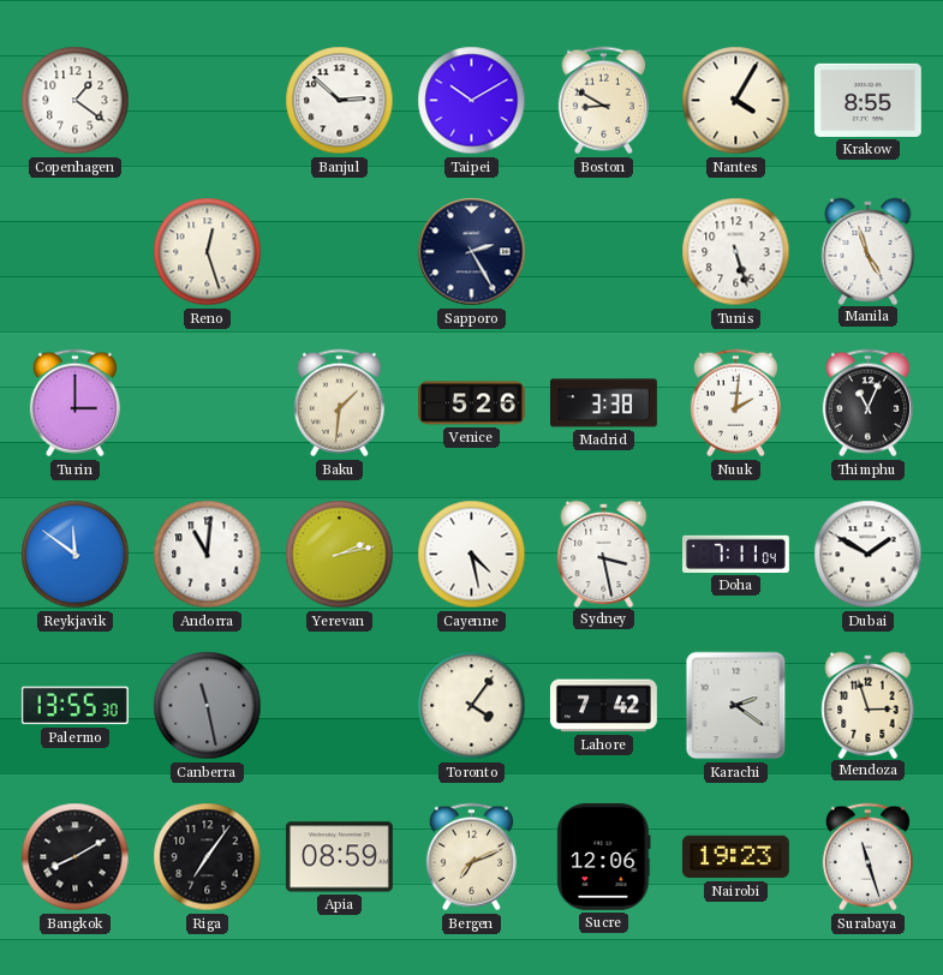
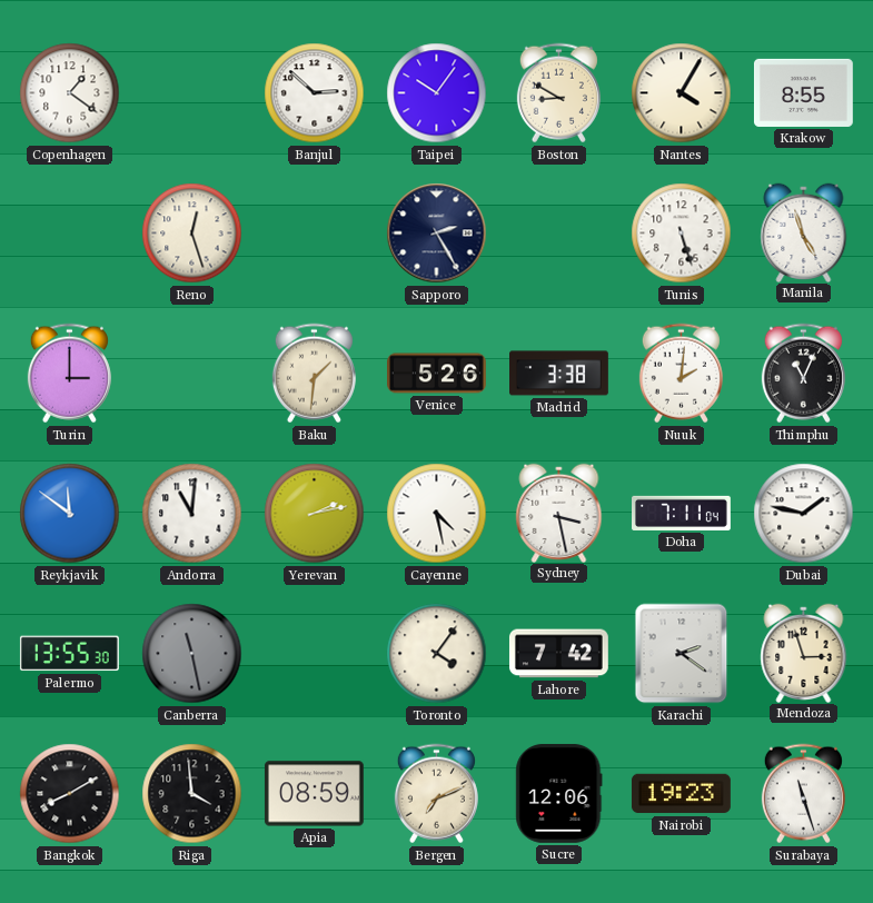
Taipei: 10:10 -> 10:06
Dubai: 1:50 -> 1:47
Riga: 7:06 -> 3:59
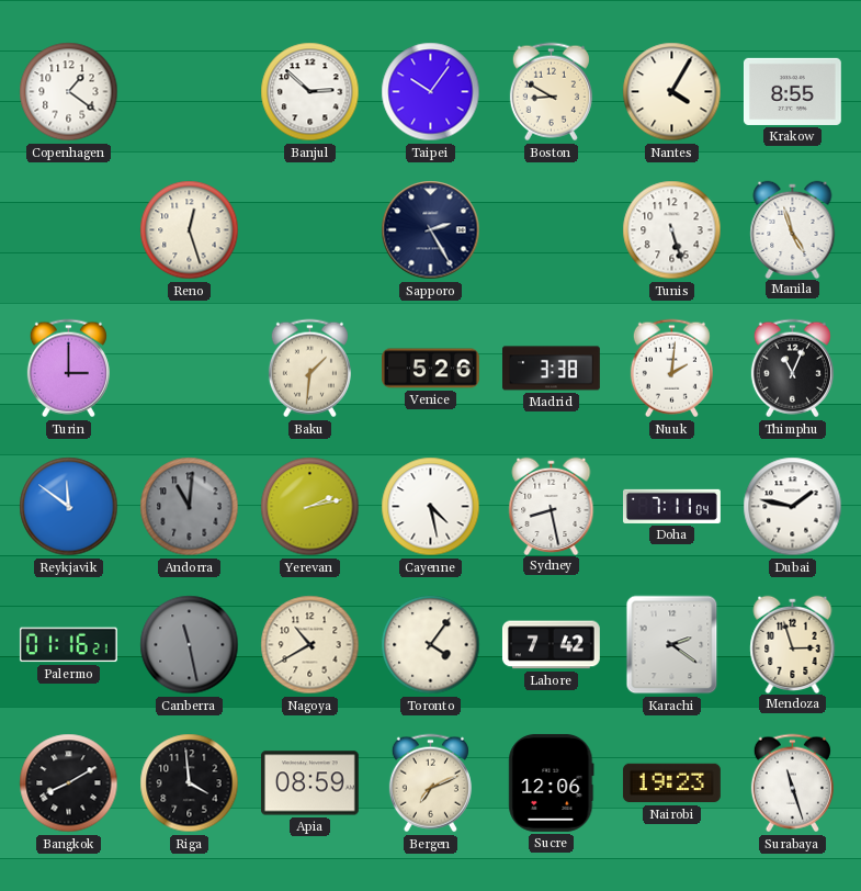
Andorra dial: white -> grey
Sydney: 3:28 -> 8:28
Palermo: 13:55 -> 01:16
Nagoya: none -> 10:40
